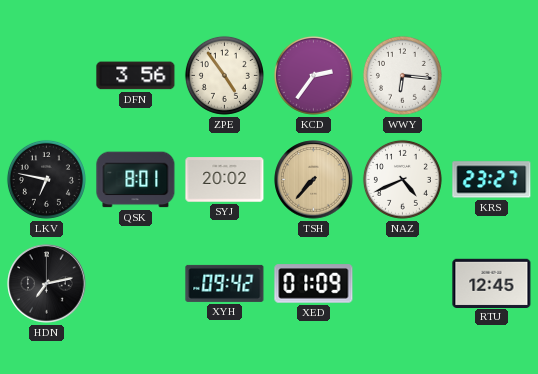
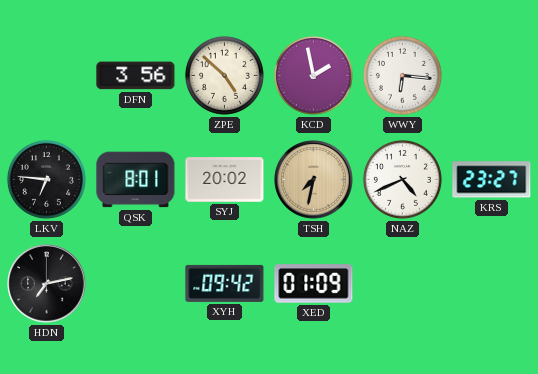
ZPE: 4:54 -> 4:52
KCD: 2:36 -> 1:58
LKV: 6:47 -> 6:46
TSH: 7:37 -> 7:32
RTU: 12:45 -> none
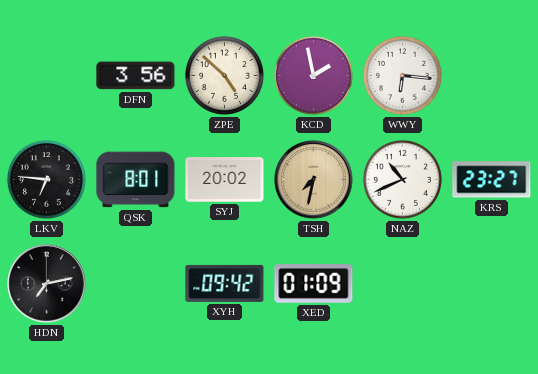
NAZ: 4:41 -> 10:41
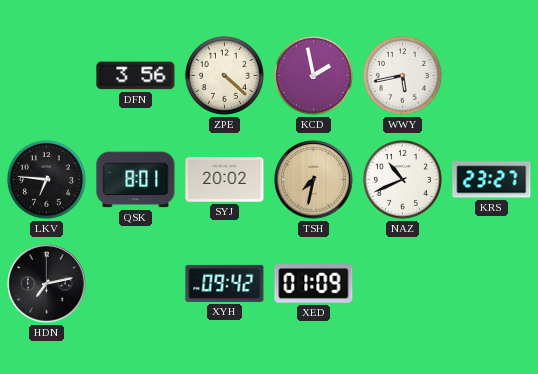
ZPE: 4:52 -> 4:22
WWY: 6:16 -> 5:43
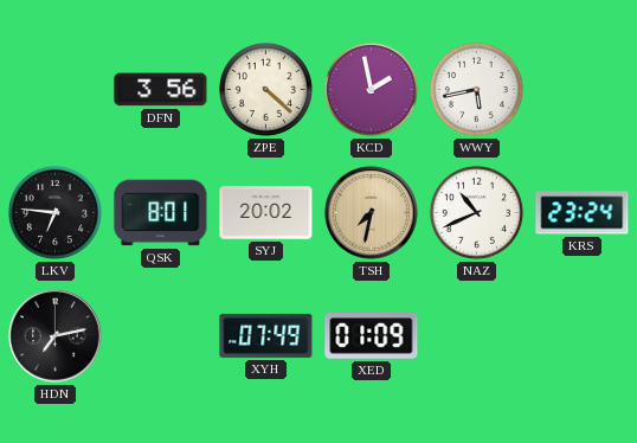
KRS: 23:27 -> 23:24
XYH: 09:42 -> 07:49
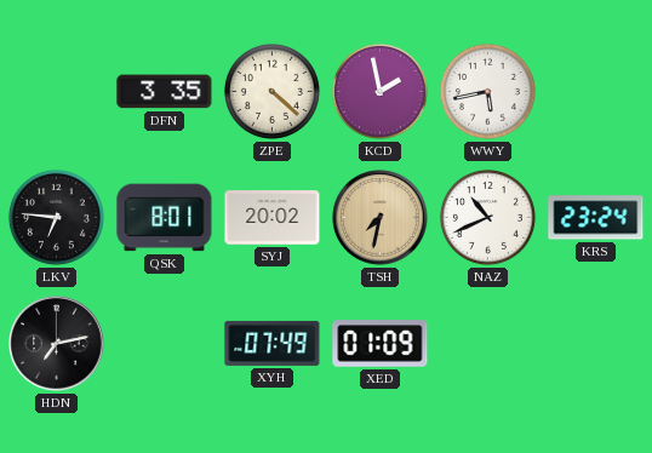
DFN: 3:56 -> 3:35
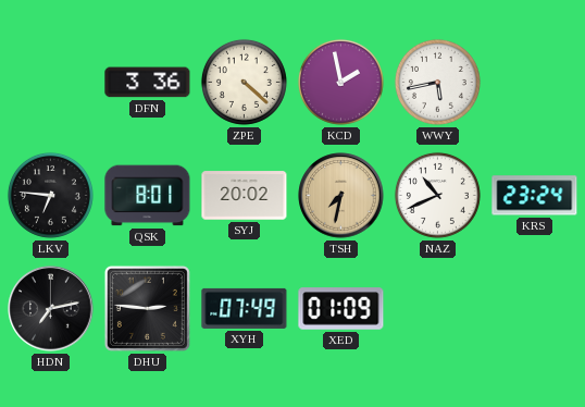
DFN: 3:35 -> 3:36
DHU: none -> 2:46
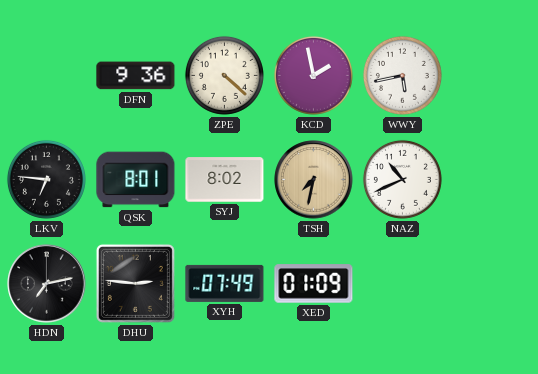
DFN: 3:36 -> 9:36
SYJ: 20:02 -> 8:02
KRS: 23:24 -> none
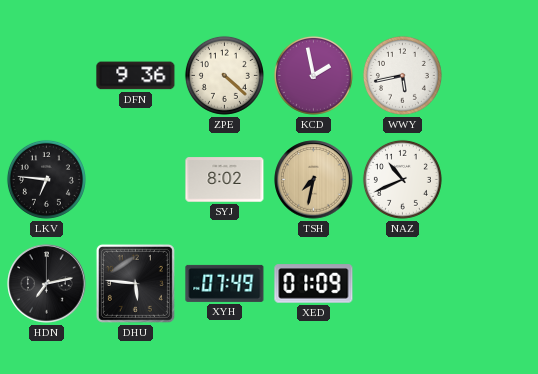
QSK: 8:01 -> none
DHU: 2:46 -> 5:46
